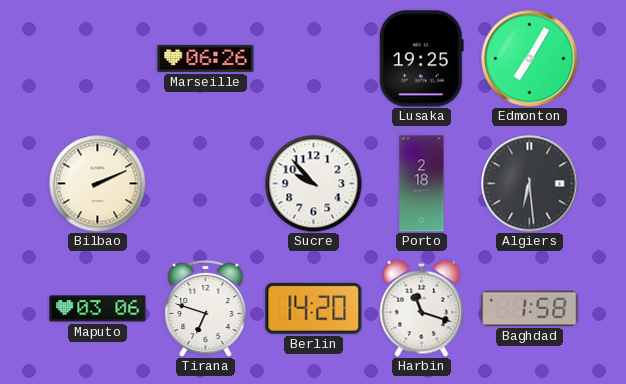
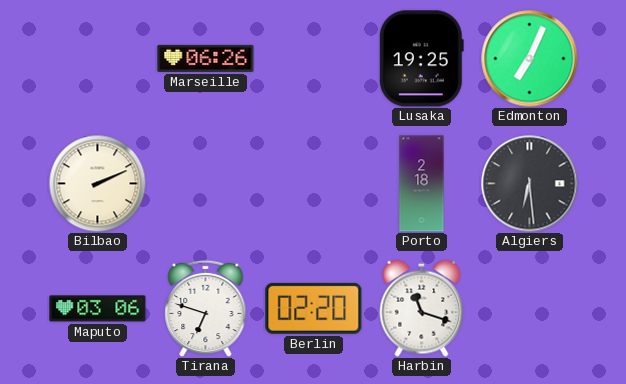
Edmonton: 7:05 -> 7:04
Sucre: 9:53 -> none
Berlin: 14:20 -> 02:20
Baghdad: 1:58 -> none
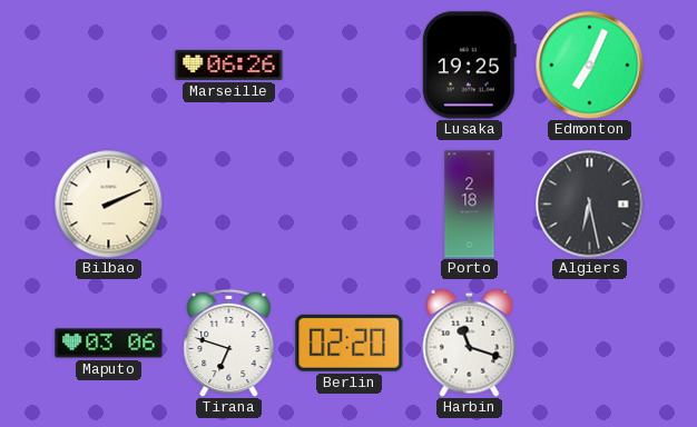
Algiers: 6:29 -> 6:28
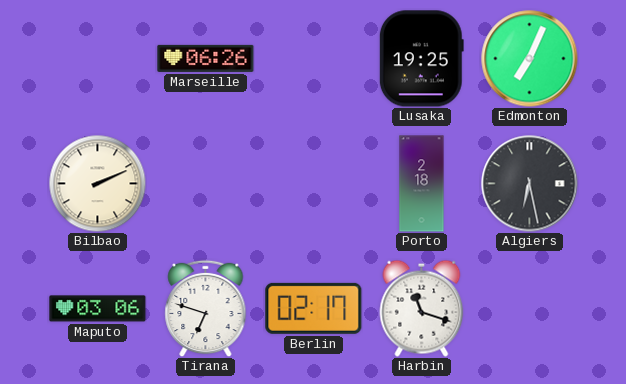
Berlin: 02:20 -> 02:17
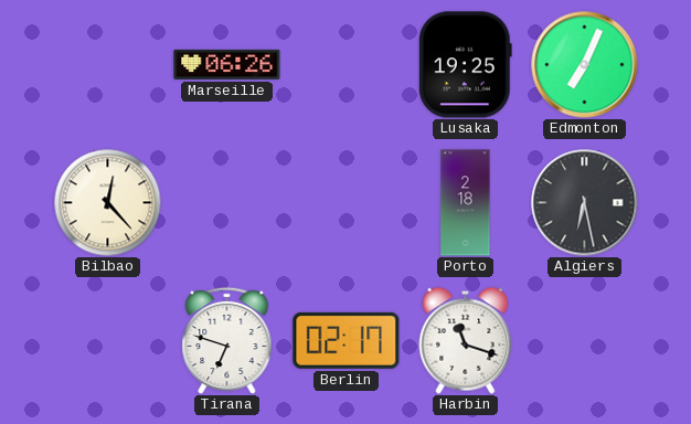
Bilbao: 2:11 -> 12:23
Maputo: 03:06 -> none
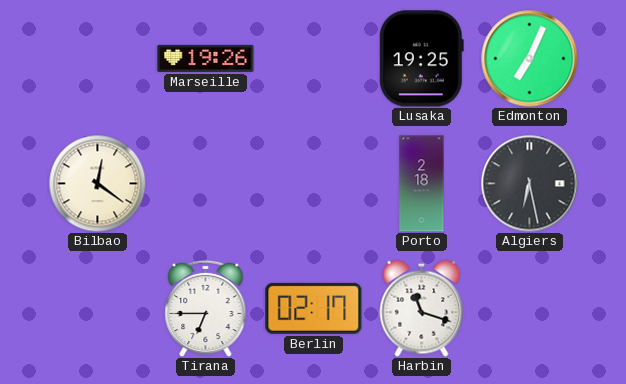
Marseille: 06:26 -> 19:26
Bilbao: 12:23 -> 12:21
Tirana: 6:48 -> 6:45
